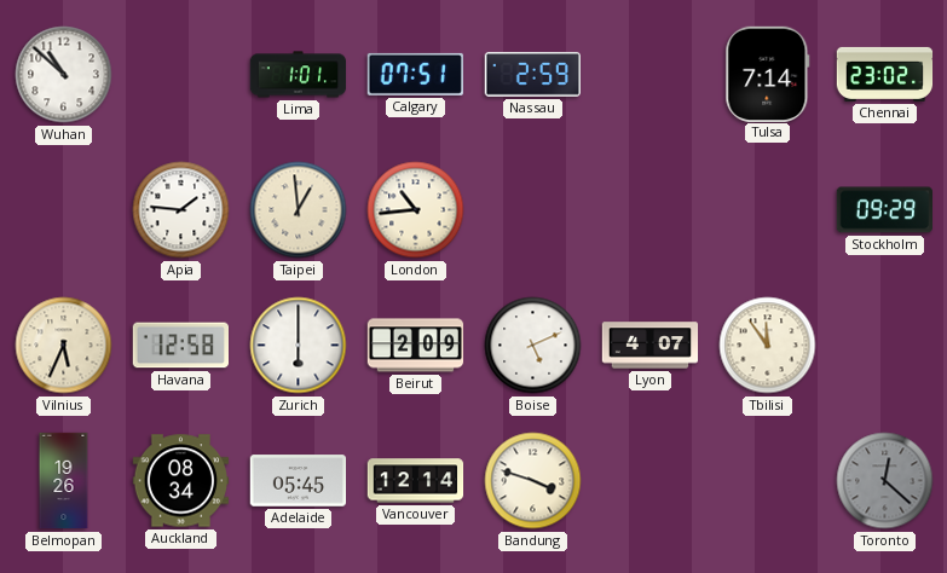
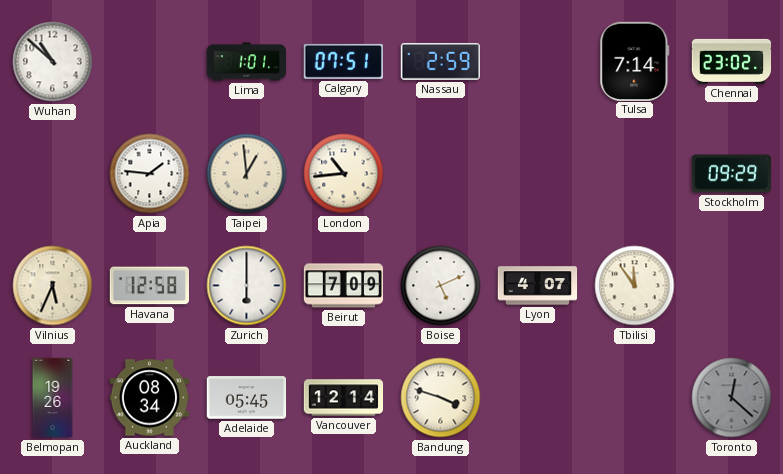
Beirut: 2:09 -> 7:09
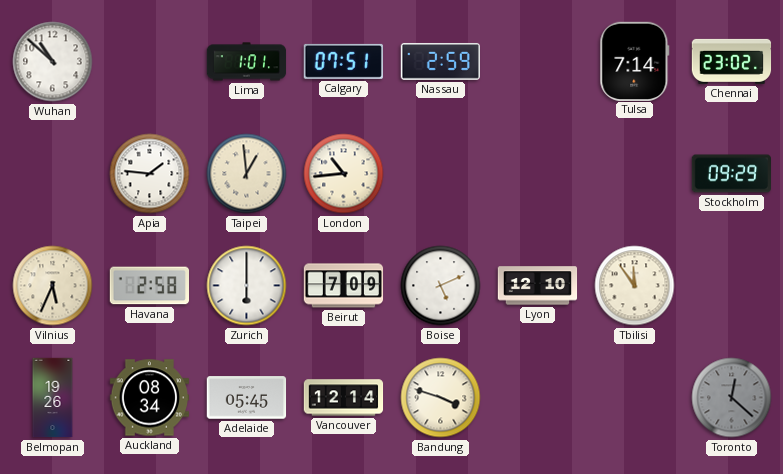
Havana: 12:58 -> 2:58
Lyon: 4:07 -> 12:10
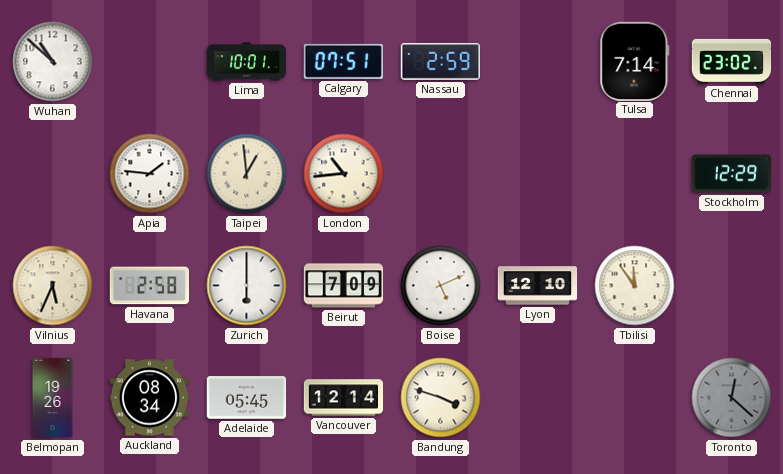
Lima: 1:01 -> 10:01
Stockholm: 09:29 -> 12:29
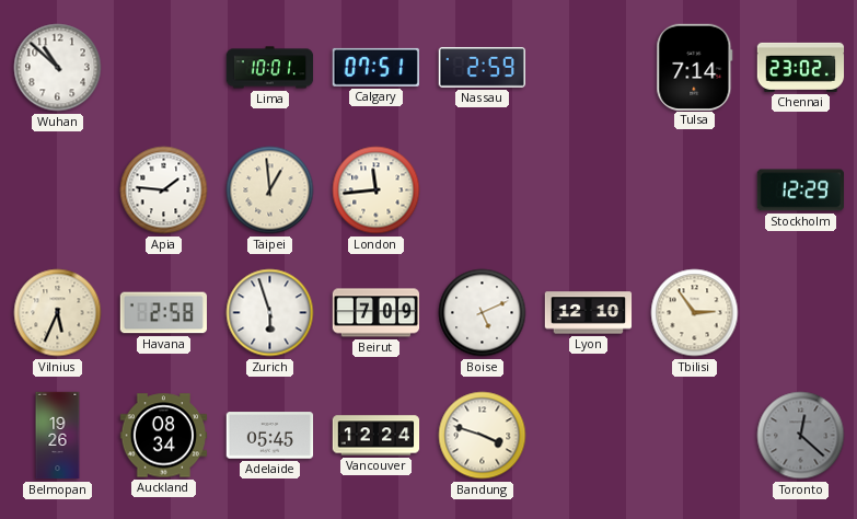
London: 10:44 -> 11:44
Zurich: 6:00 -> 5:57
Tbilisi: 11:54 -> 2:54
Vancouver: 12:14 -> 12:24
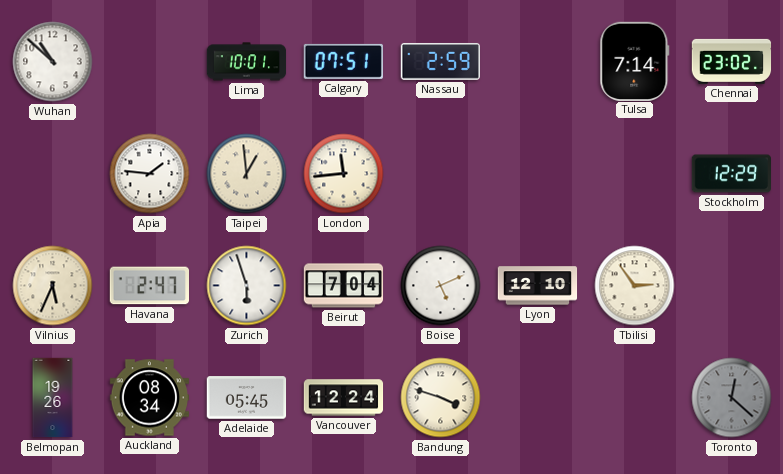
Havana: 2:58 -> 2:47
Beirut: 7:09 -> 7:04
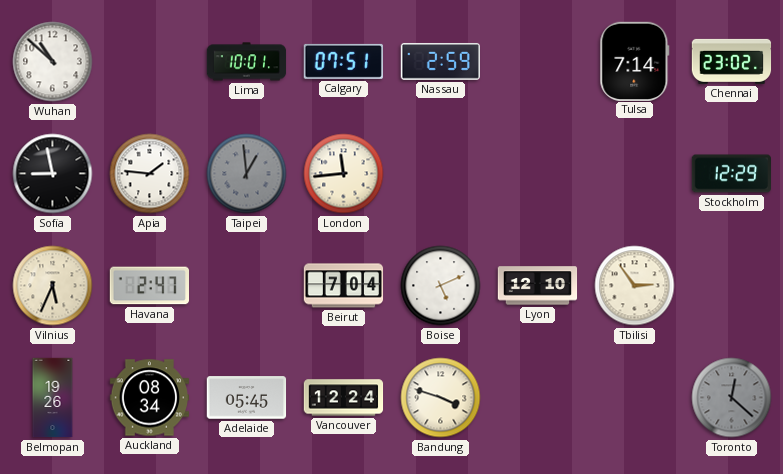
Sofia: none -> 8:58
Taipei dial: cream -> grey
Zurich: 5:57 -> none
